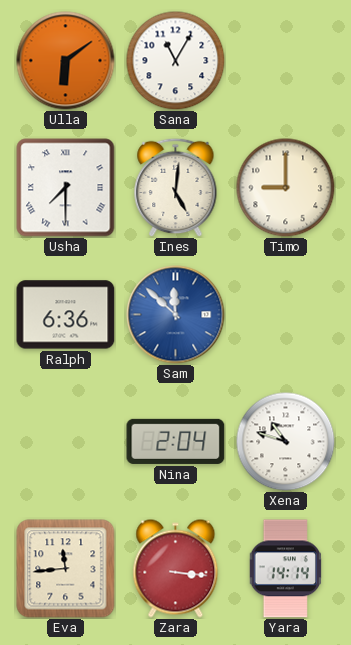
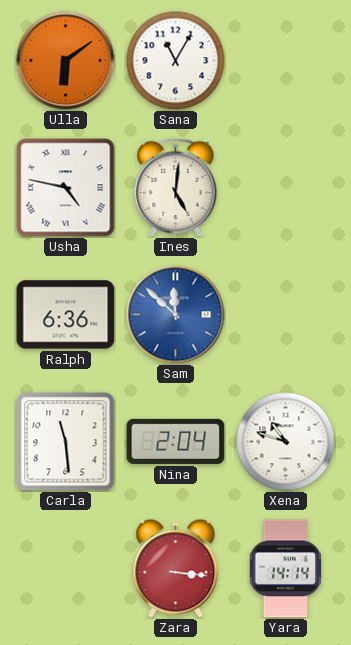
Usha: 7:30 -> 4:47
Timo: 9:00 -> none
Carla: none -> 11:29
Eva: 11:44 -> none
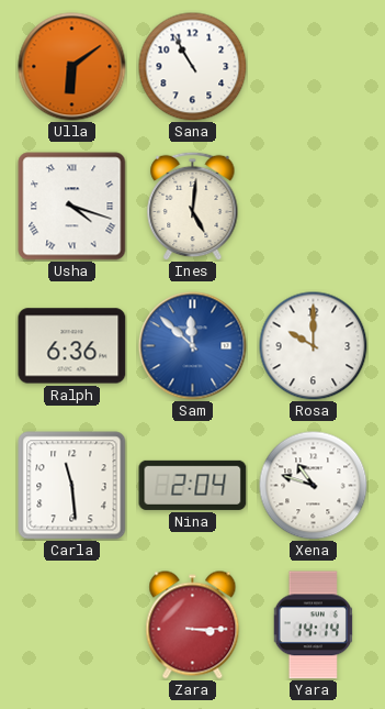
Sana: 11:05 -> 10:55
Usha: 4:47 -> 4:18
Rosa: none -> 10:00
Zara: 3:16 -> 3:15
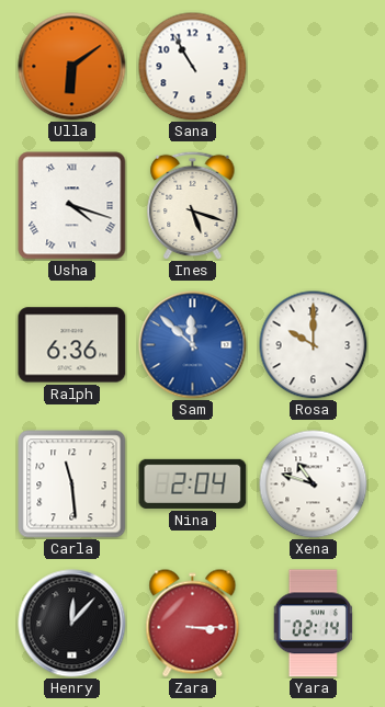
Ines: 5:01 -> 5:18
Henry: none -> 12:07
Yara: 14:14 -> 02:14
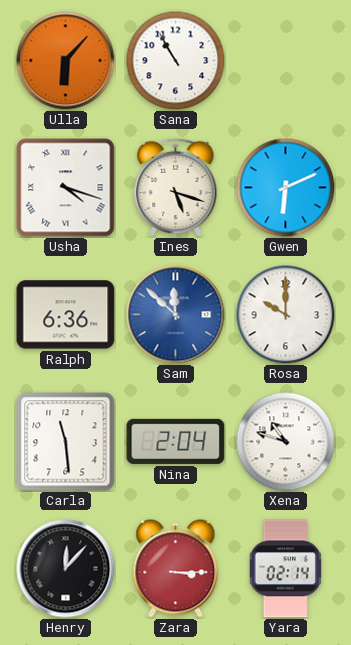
Ulla: 6:09 -> 6:07
Gwen: none -> 6:11
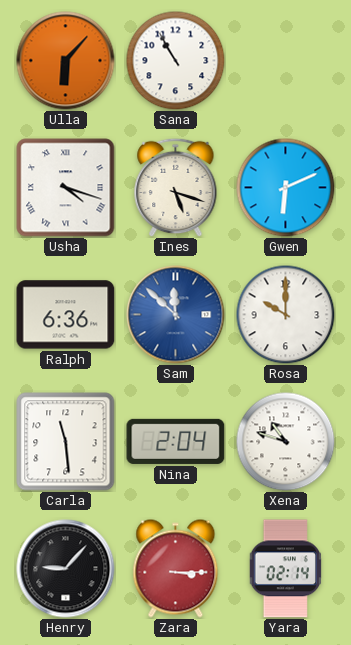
Henry: 12:07 -> 9:07
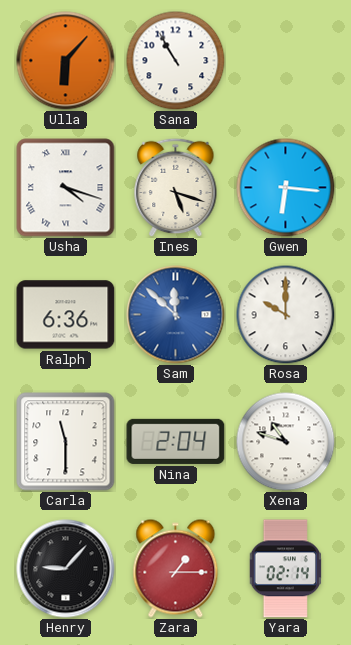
Gwen: 6:11 -> 6:16
Carla: 11:29 -> 11:30
Zara: 3:15 -> 1:15
